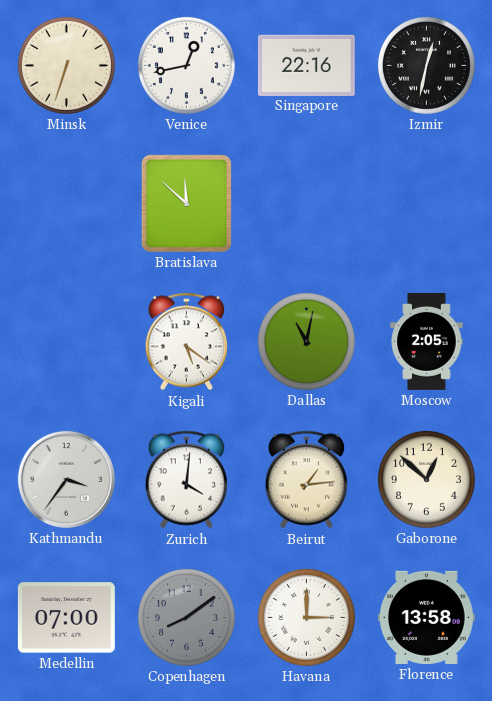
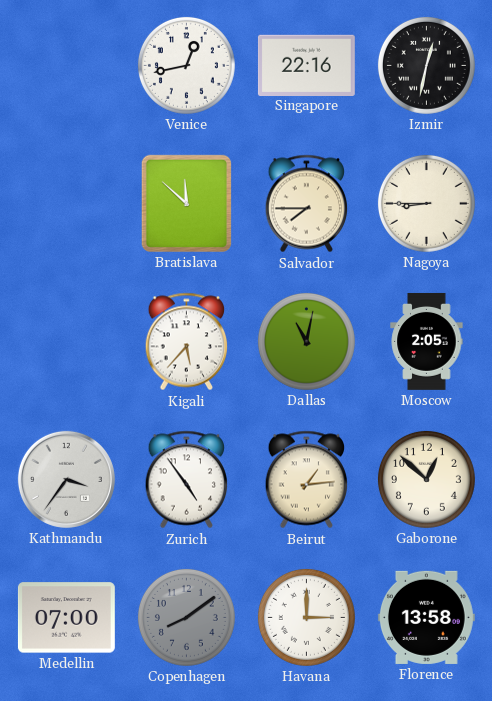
Minsk: 6:33 -> none
Salvador: none -> 7:45
Nagoya: none -> 8:45
Kigali: 5:21 -> 5:37
Zurich: 4:01 -> 4:54
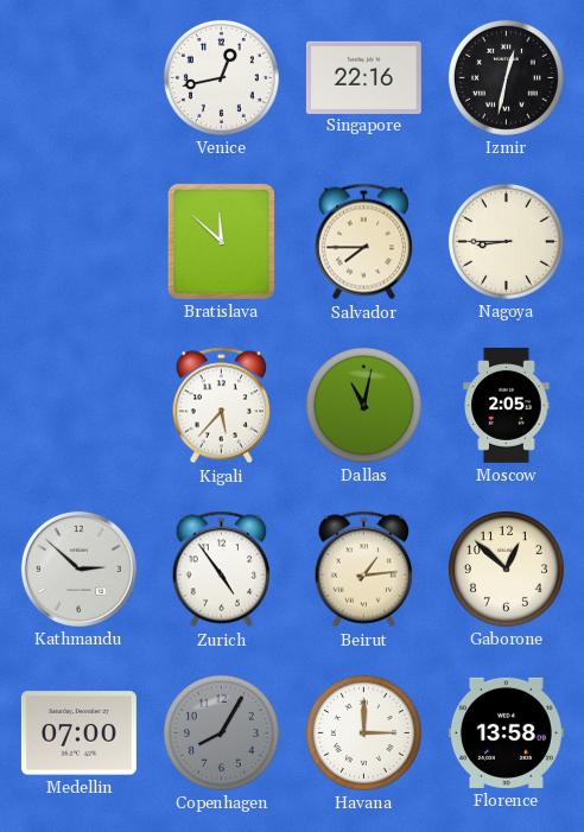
Kathmandu: 3:36 -> 2:52
Copenhagen: 8:09 -> 8:05
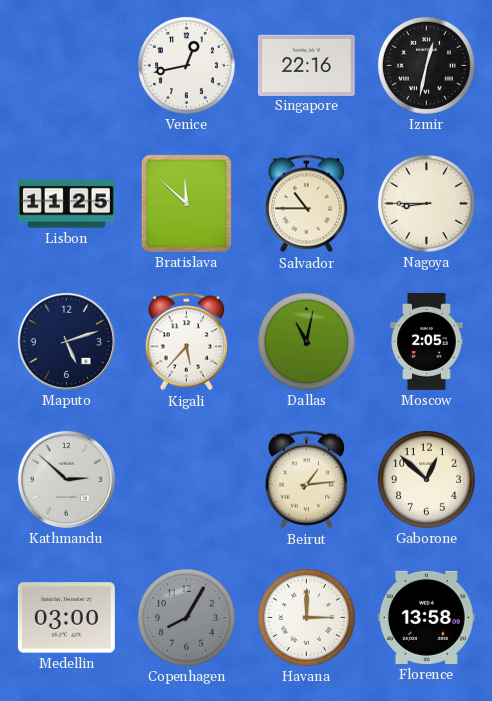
Lisbon: none -> 11:25
Salvador: 7:45 -> 10:45
Maputo: none -> 5:12
Zurich: 4:54 -> none
Medellin: 07:00 -> 03:00
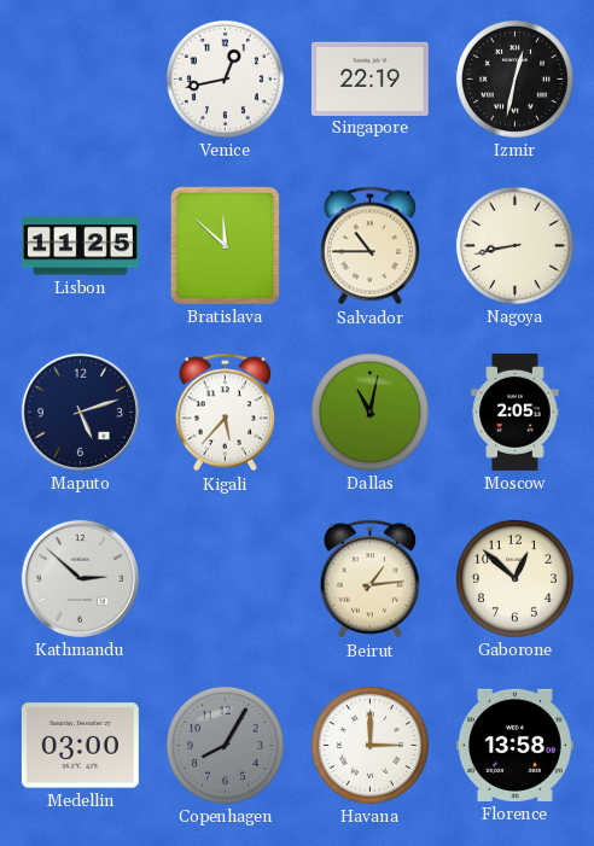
Singapore: 22:16 -> 22:19
Nagoya: 8:45 -> 8:43
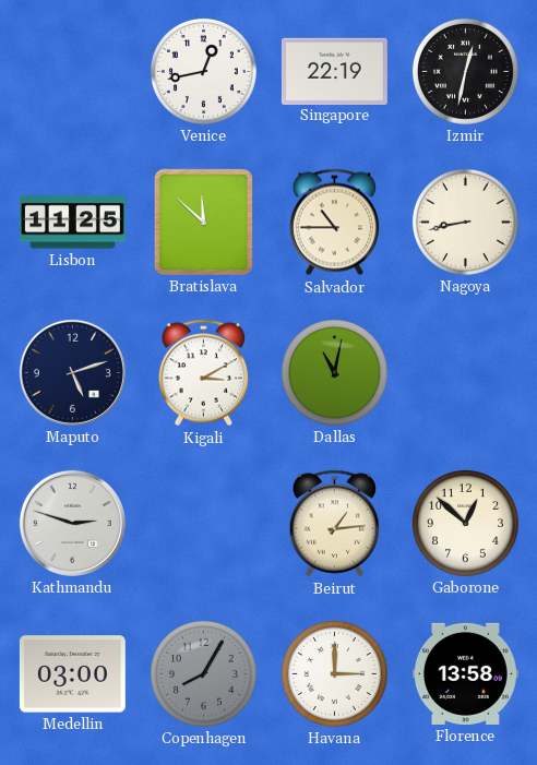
Kigali: 5:37 -> 3:10
Moscow: 2:05 -> none
Kathmandu: 2:52 -> 2:48
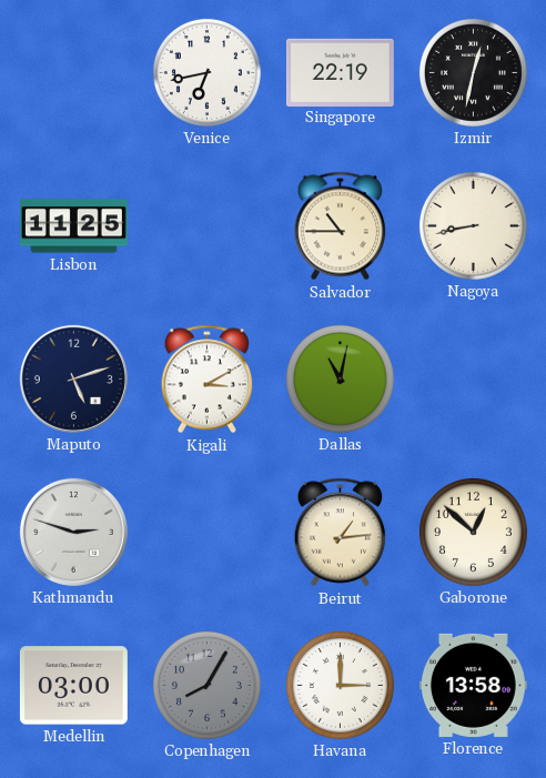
Venice: 12:43 -> 6:43
Bratislava: 11:52 -> none
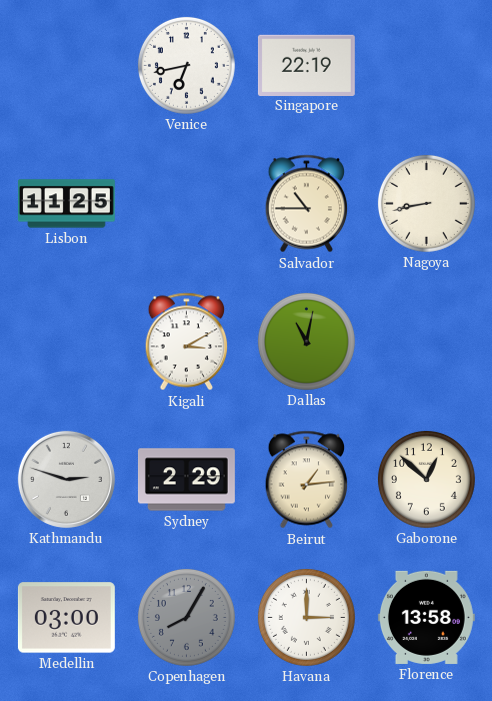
Izmir: 12:32 -> none
Maputo: 5:12 -> none
Sydney: none -> 2:29
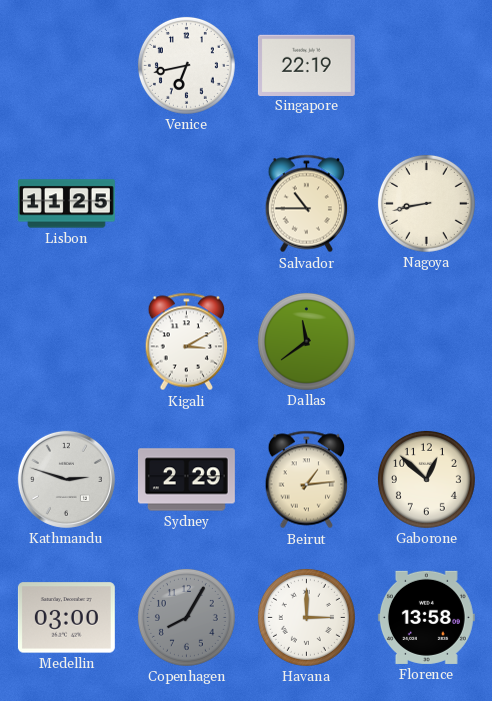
Dallas: 11:02 -> 11:39
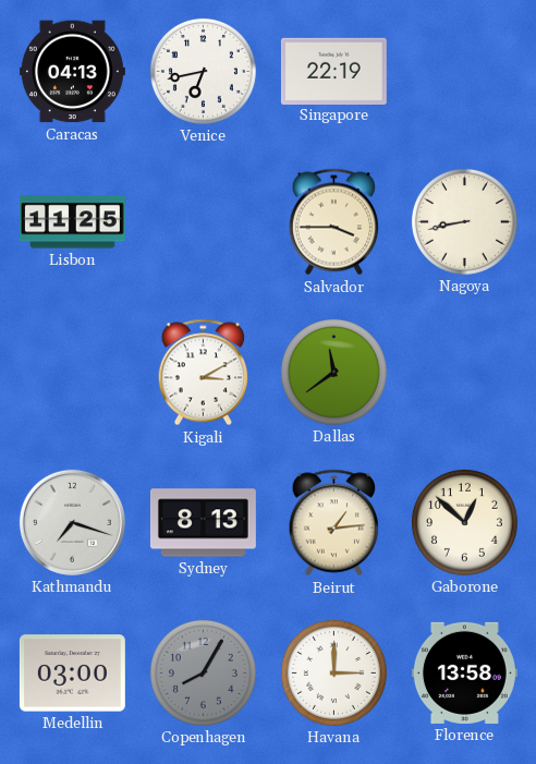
Caracas: none -> 04:13
Salvador: 10:45 -> 3:45
Kathmandu: 2:48 -> 7:18
Sydney: 2:29 -> 8:13
